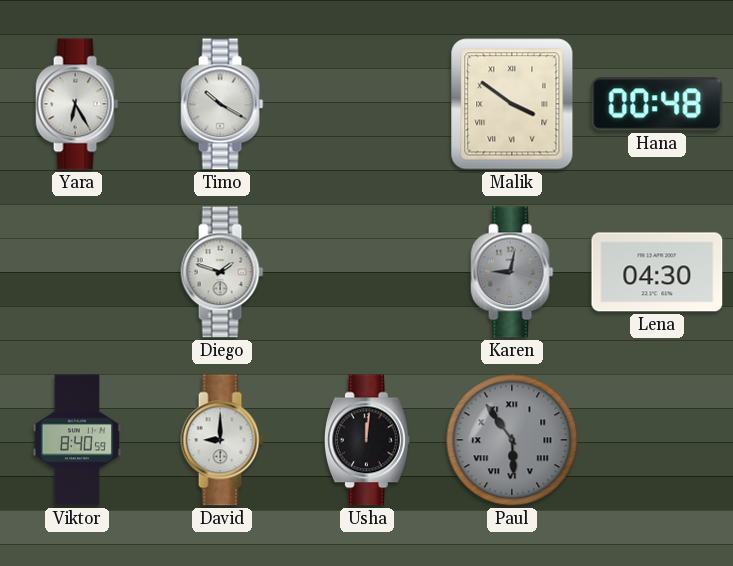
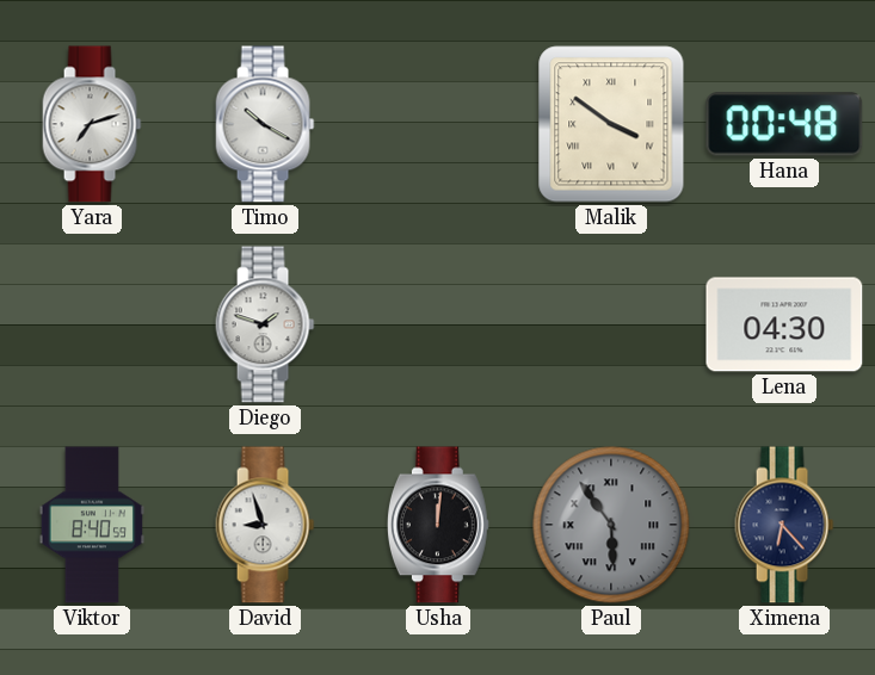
Yara: 6:25 -> 7:12
Karen: 9:02 -> none
David: 9:00 -> 8:57
Ximena: none -> 6:23
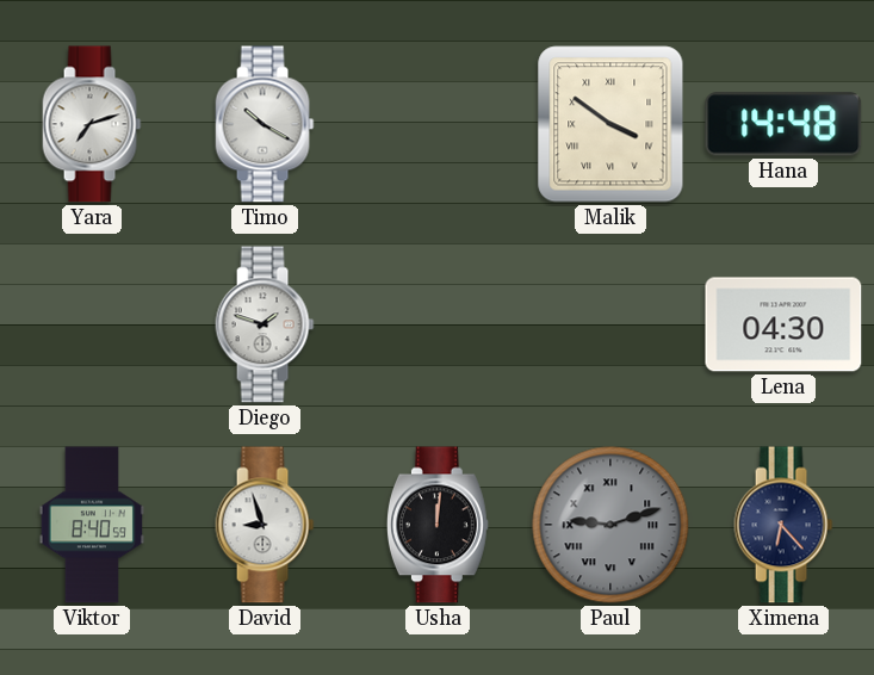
Hana: 00:48 -> 14:48
Paul: 5:54 -> 9:12
